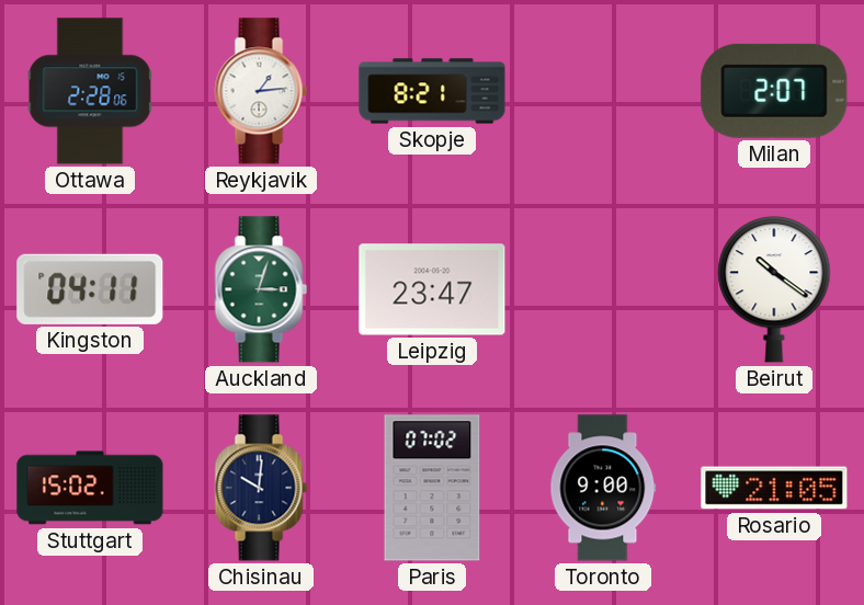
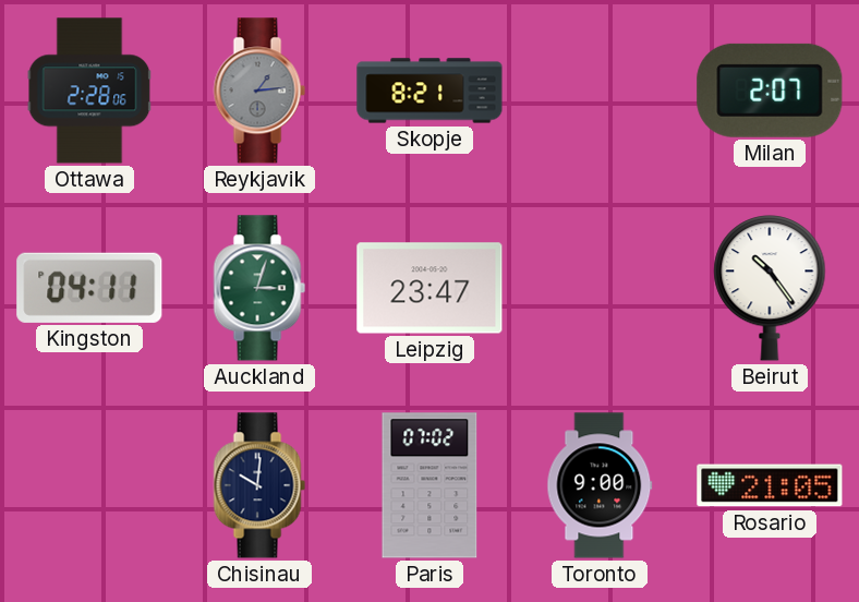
Reykjavik dial: white -> grey
Beirut: 10:21 -> 10:24
Stuttgart: 15:02 -> none
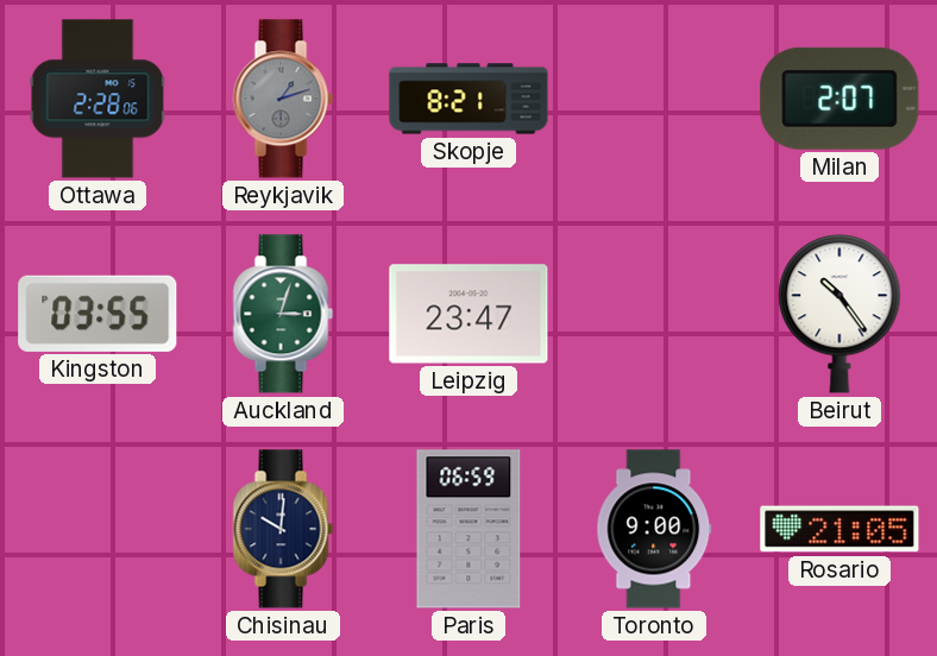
Reykjavik: 1:14 -> 1:12
Kingston: 04:11 -> 03:55
Paris: 07:02 -> 06:59
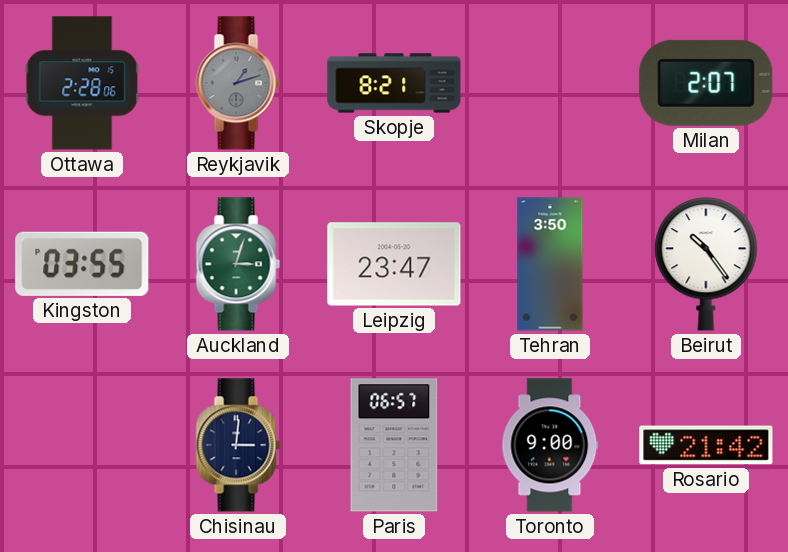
Tehran: none -> 3:50
Chisinau: 10:01 -> 3:01
Paris: 06:59 -> 06:57
Rosario: 21:05 -> 21:42
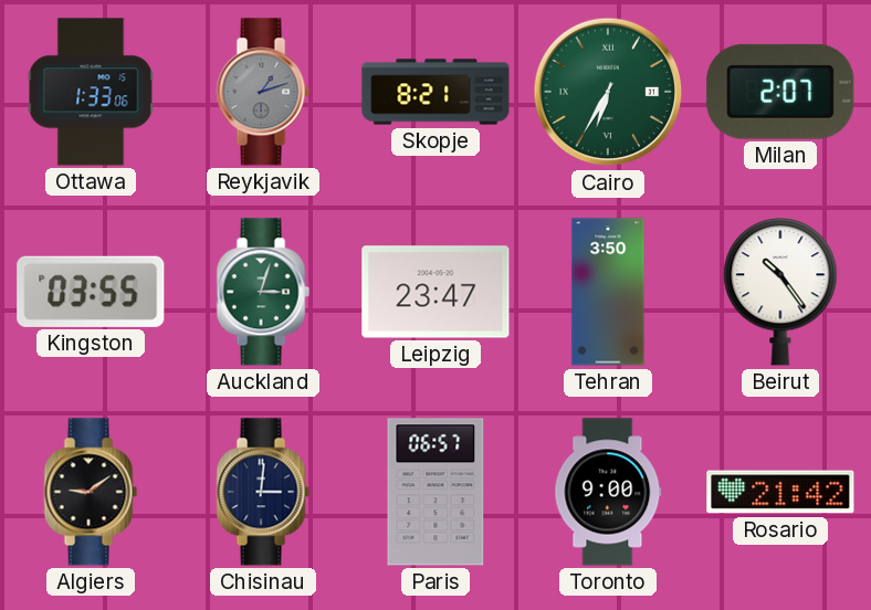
Ottawa: 2:28 -> 1:33
Cairo: none -> 6:35
Algiers: none -> 9:09
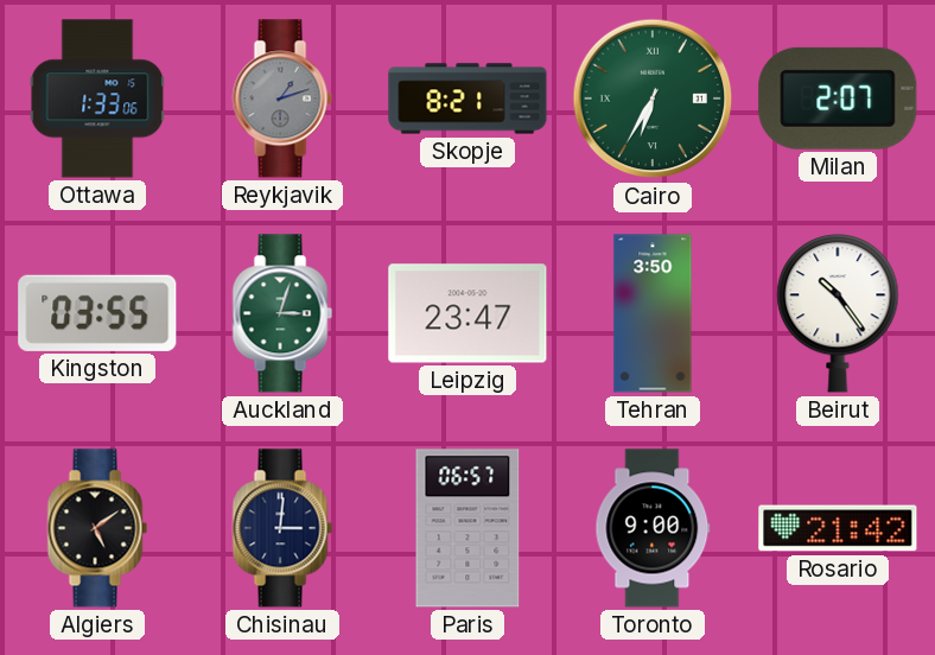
Algiers: 9:09 -> 5:09
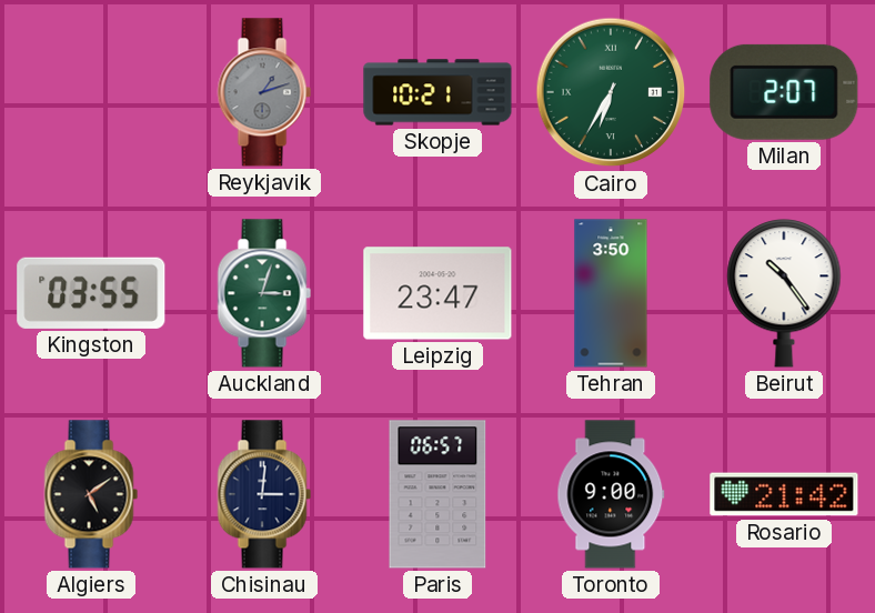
Ottawa: 1:33 -> none
Skopje: 8:21 -> 10:21
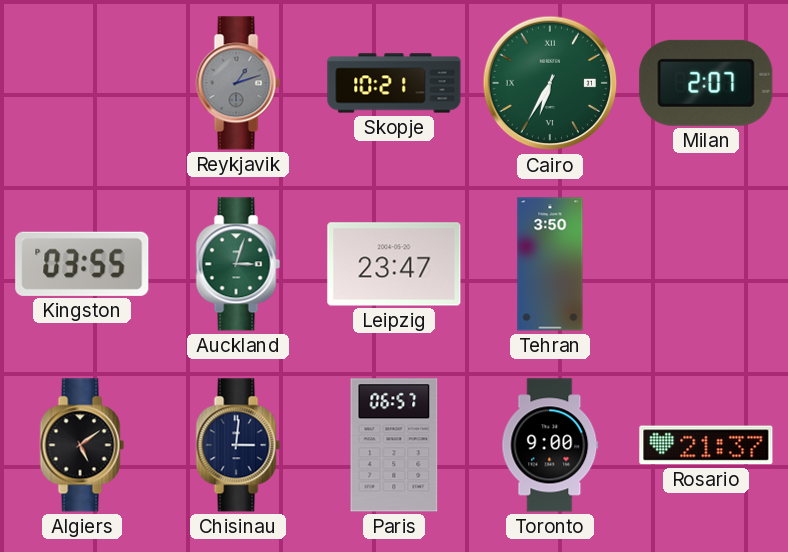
Beirut: 10:24 -> none
Rosario: 21:42 -> 21:37
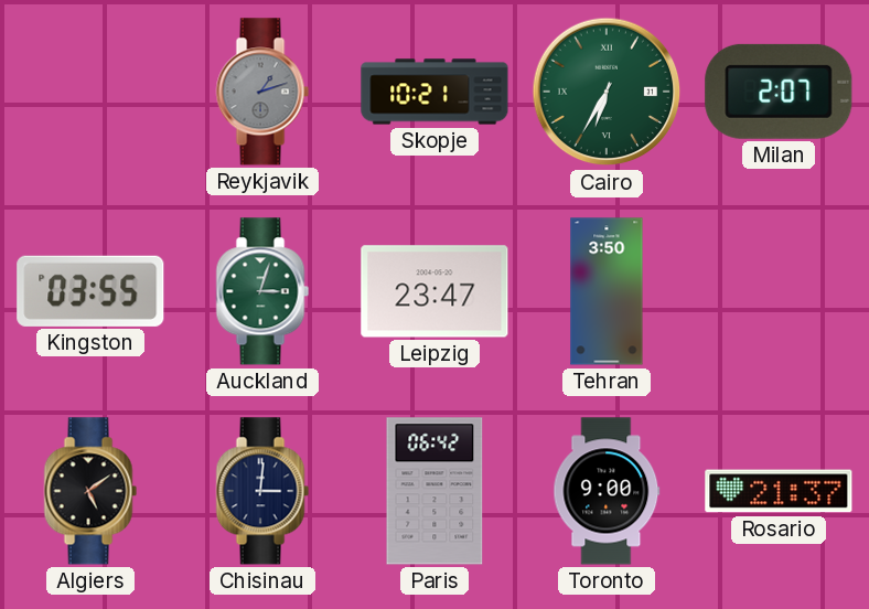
Paris: 06:57 -> 06:42
